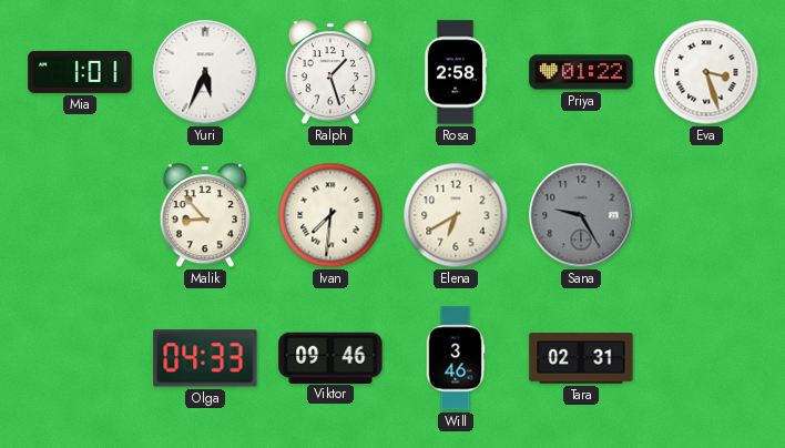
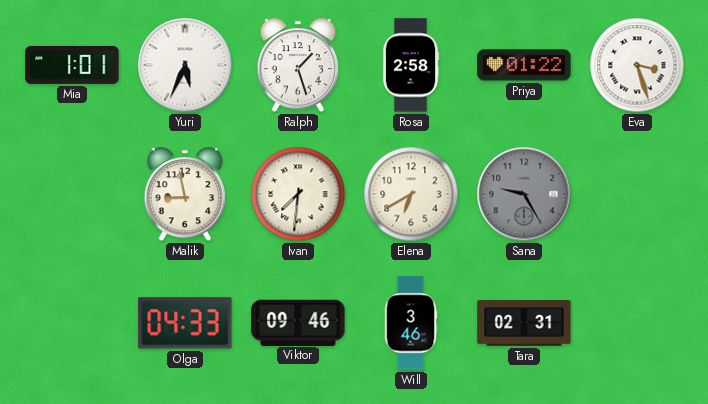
Malik: 8:53 -> 8:58
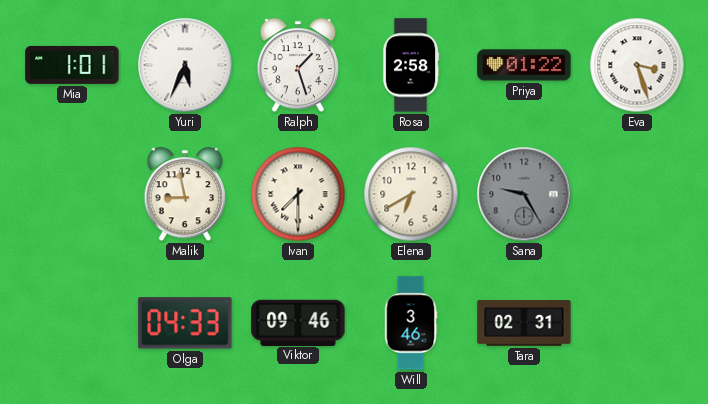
Ivan: 7:31 -> 7:30
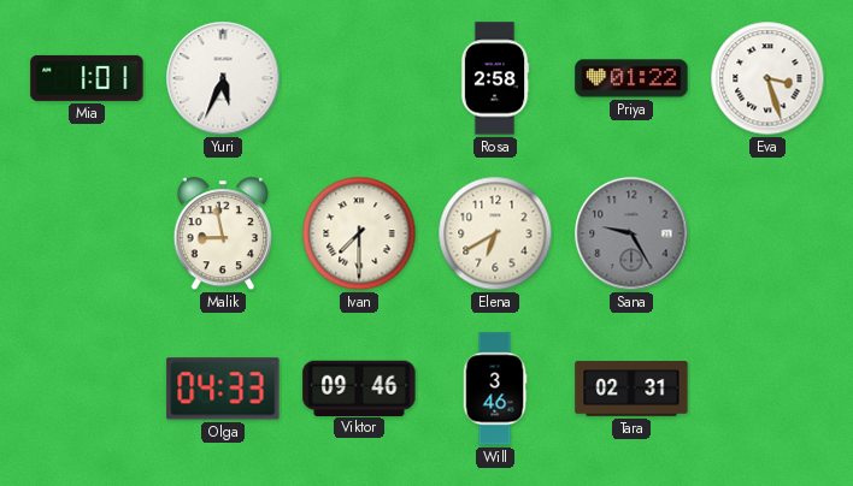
Ralph: 1:27 -> none
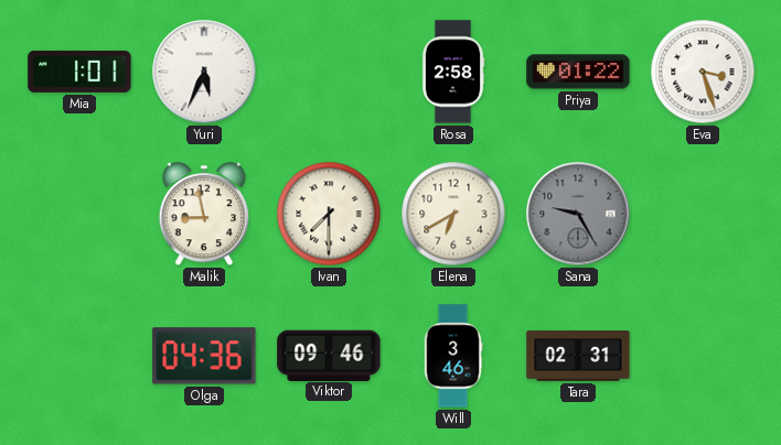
Olga: 04:33 -> 04:36
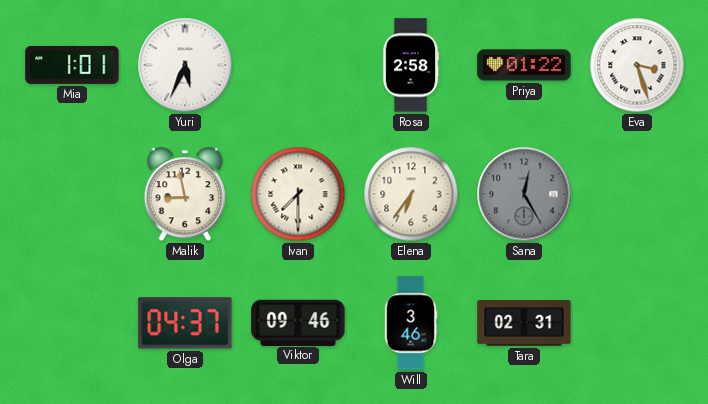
Elena: 6:40 -> 6:36
Sana: 9:25 -> 12:25
Olga: 04:36 -> 04:37
